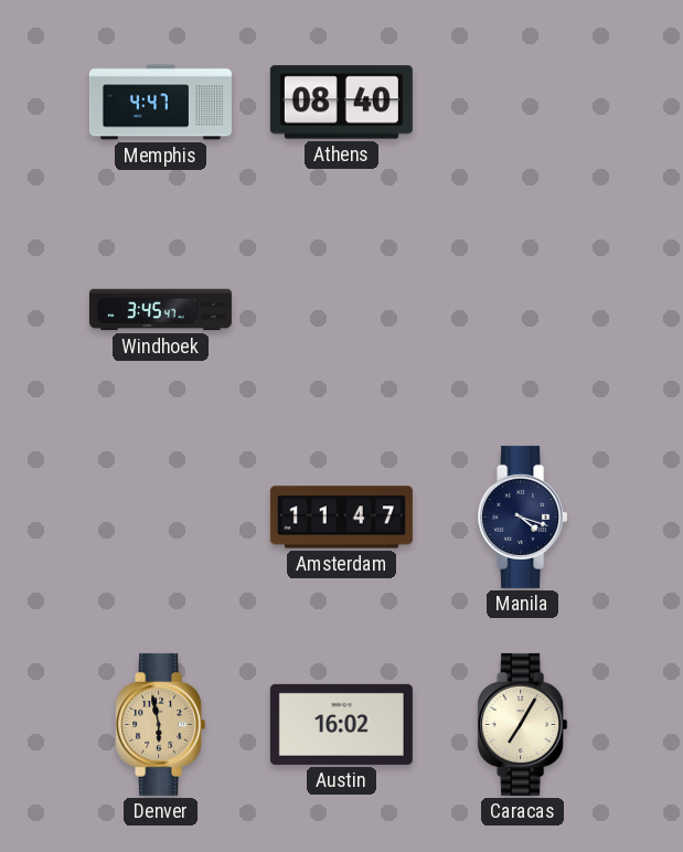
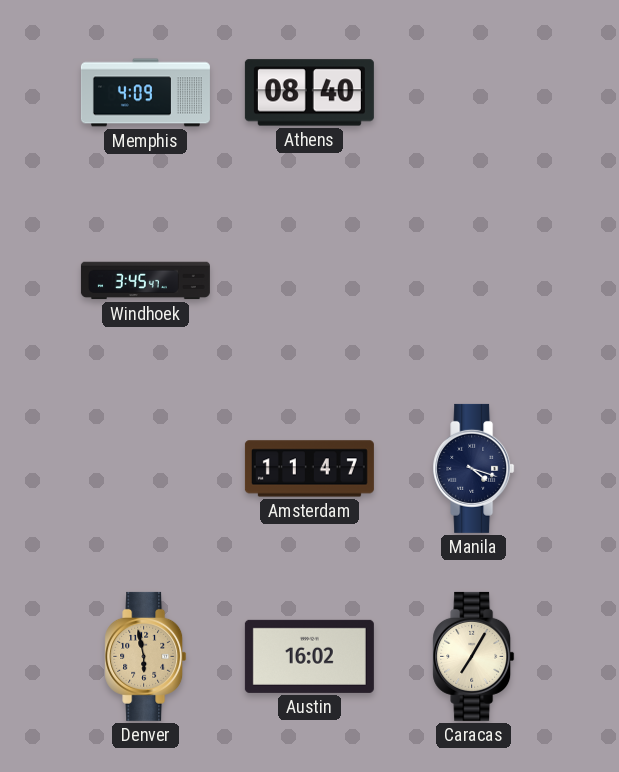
Memphis: 4:47 -> 4:09
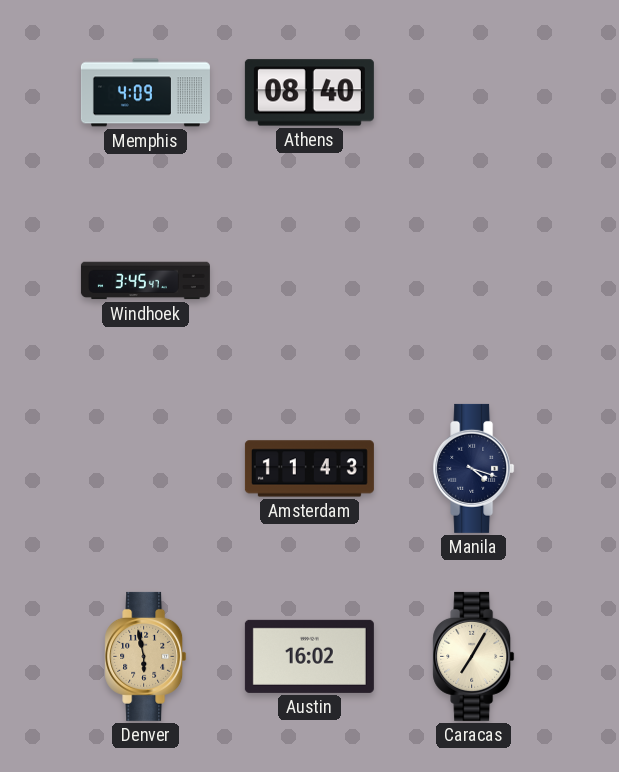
Amsterdam: 11:47 -> 11:43
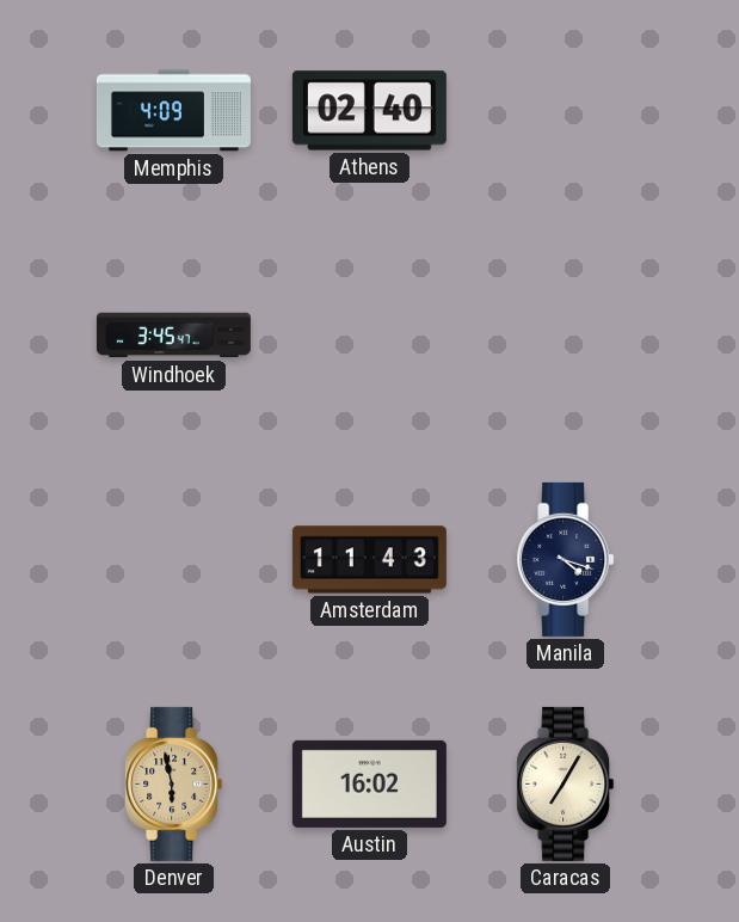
Athens: 08:40 -> 02:40
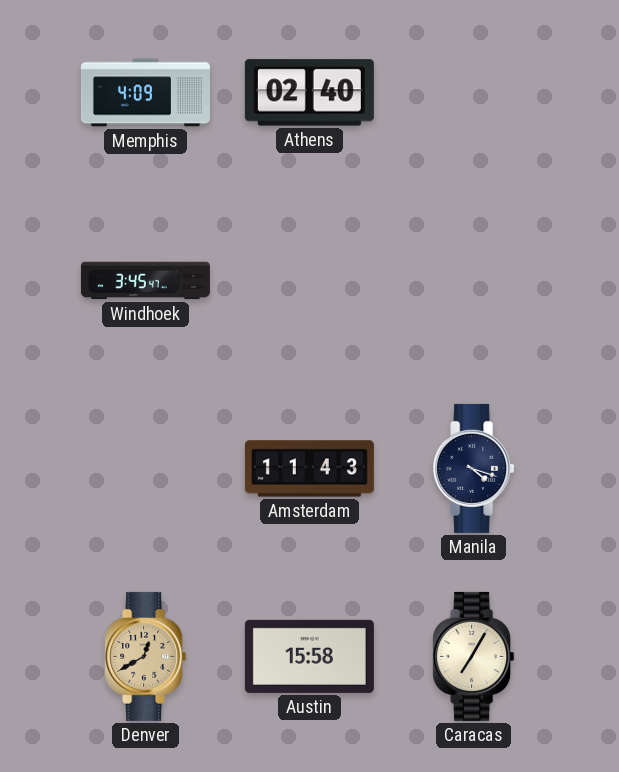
Denver: 5:58 -> 12:40
Austin: 16:02 -> 15:58
